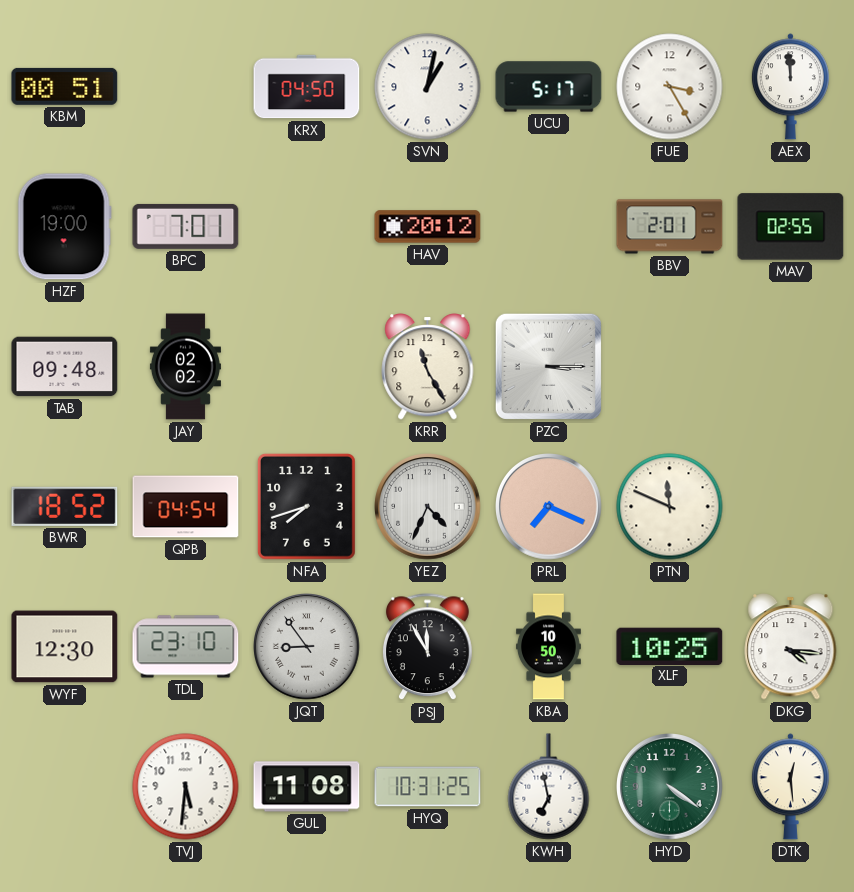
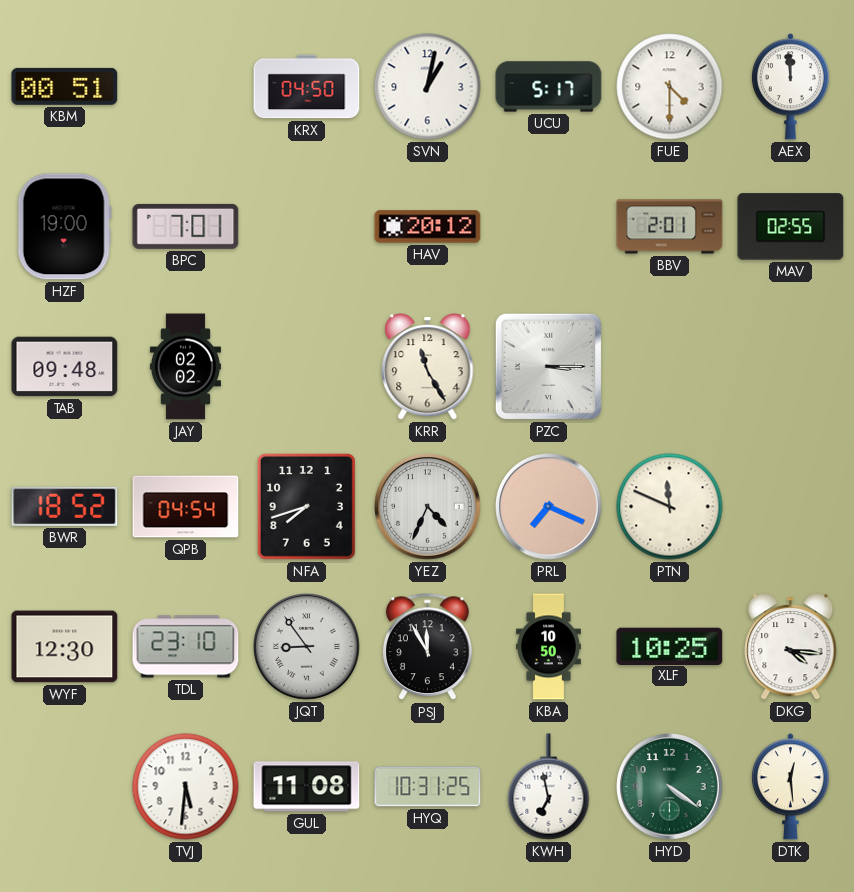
FUE: 3:25 -> 4:30
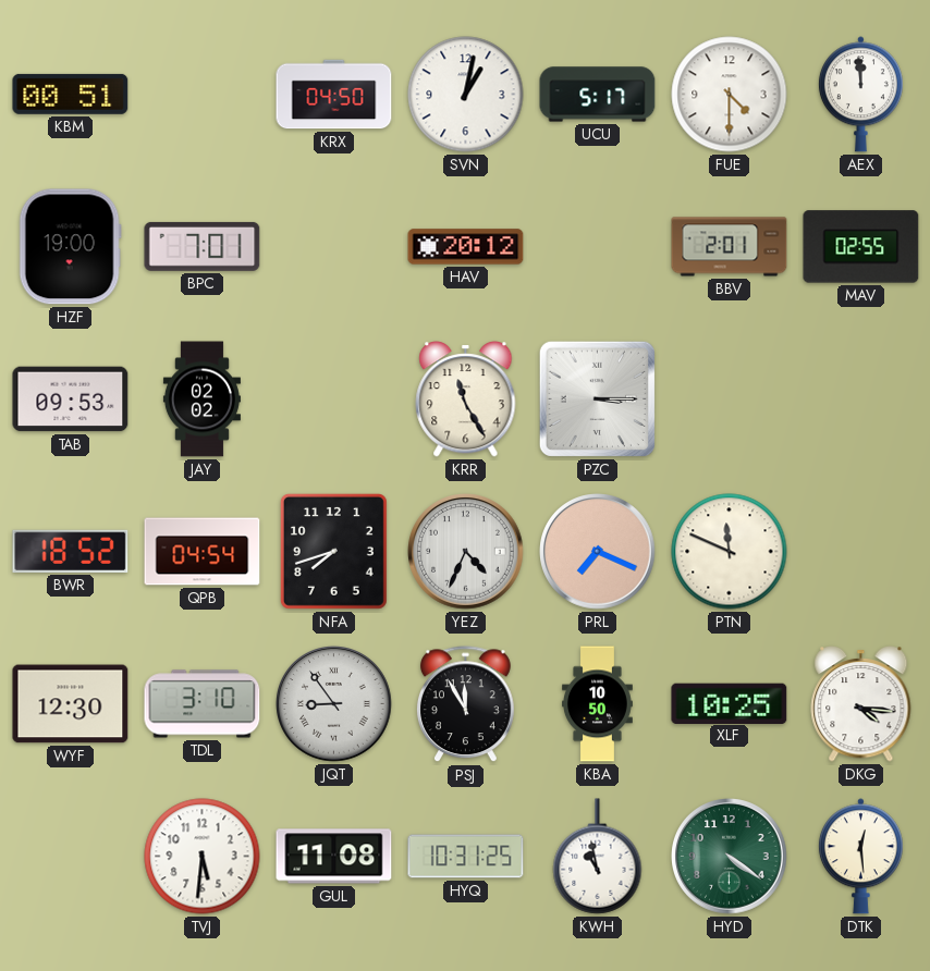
TAB: 09:48 -> 09:53
TDL: 23:10 -> 3:10
KWH: 6:58 -> 10:58
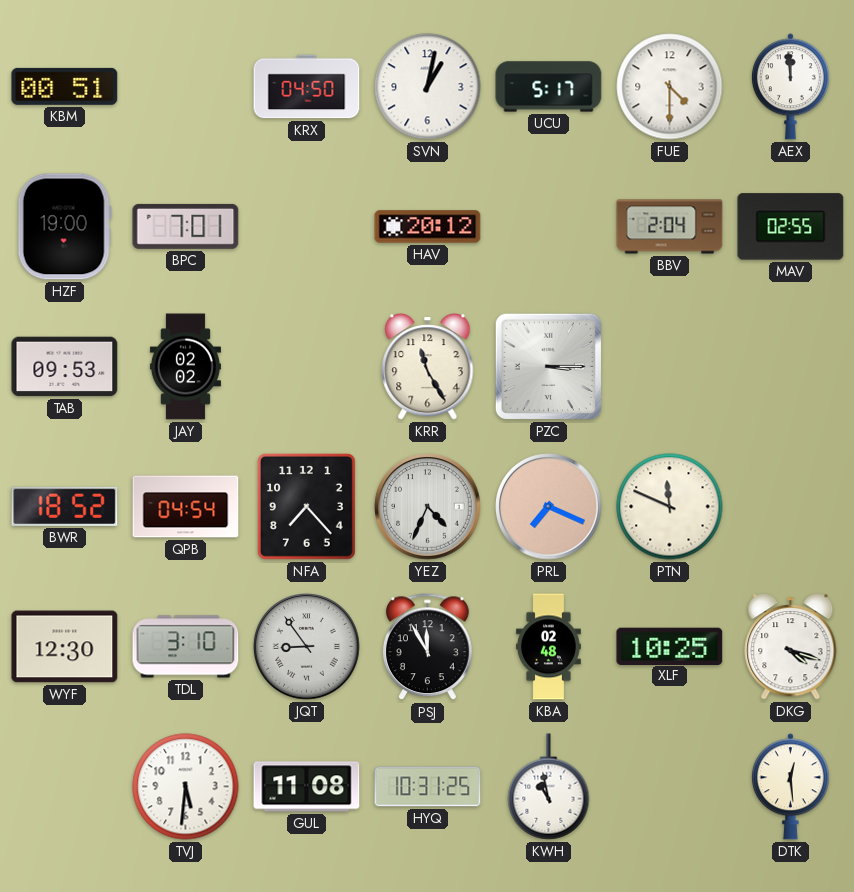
BBV: 2:01 -> 2:04
NFA: 7:42 -> 7:23
KBA: 10:50 -> 02:48
DKG: 4:16 -> 4:18
HYD: 4:21 -> none
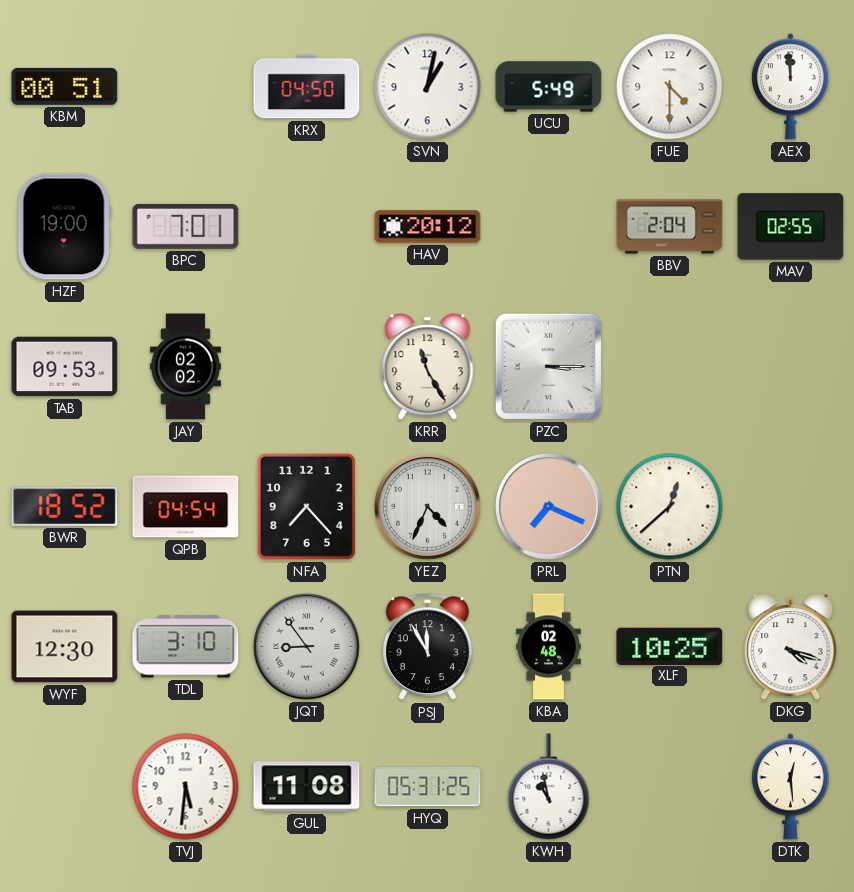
UCU: 5:17 -> 5:49
PTN: 11:49 -> 12:38
HYQ: 10:31 -> 05:31
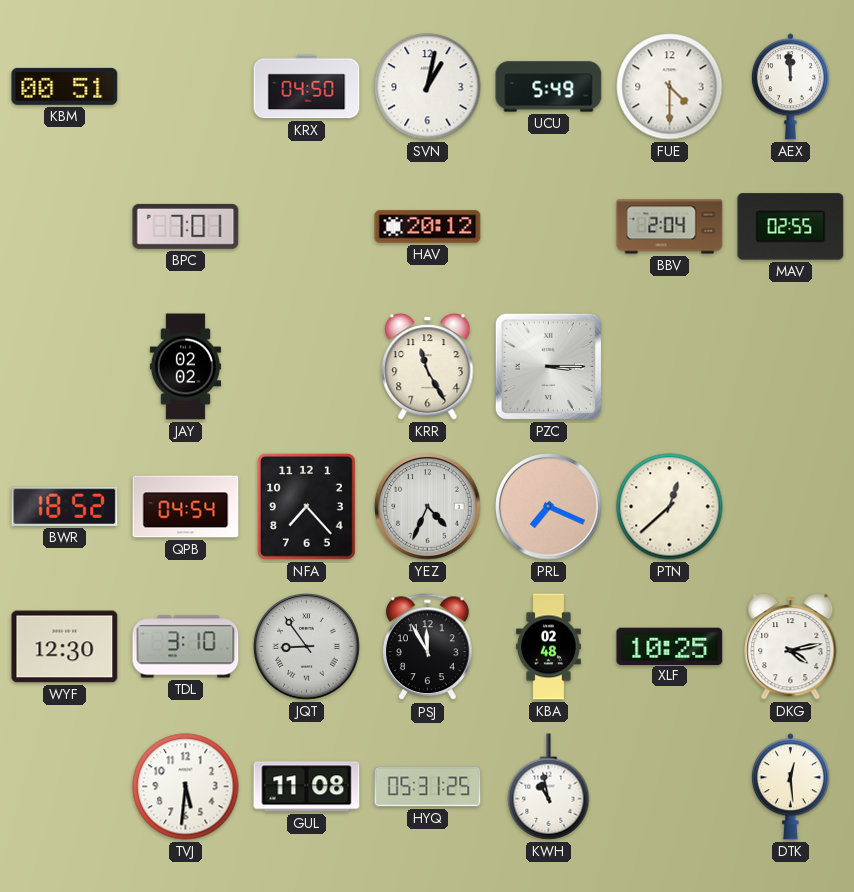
HZF: 19:00 -> none
TAB: 09:53 -> none
DKG: 4:18 -> 4:13
